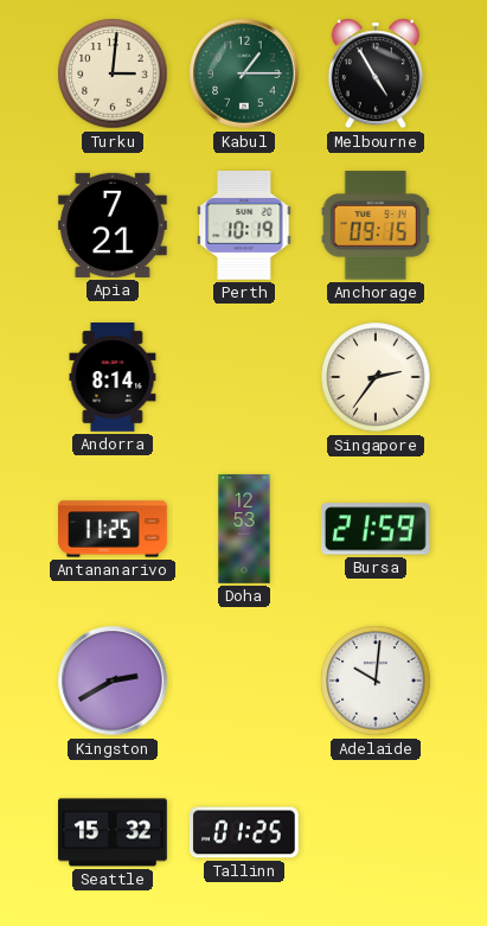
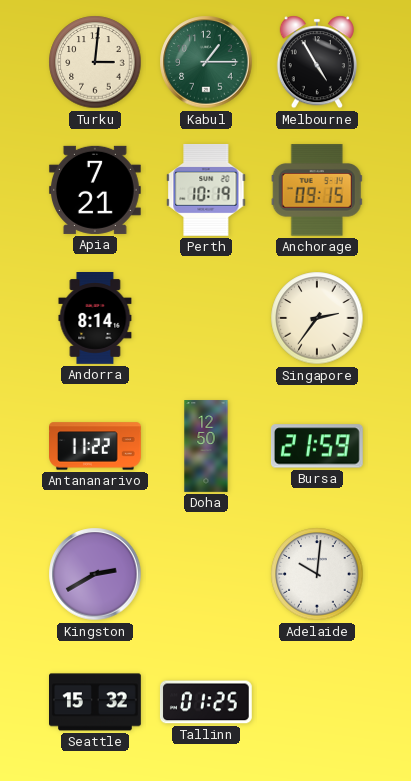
Antananarivo: 11:25 -> 11:22
Doha: 12:53 -> 12:50
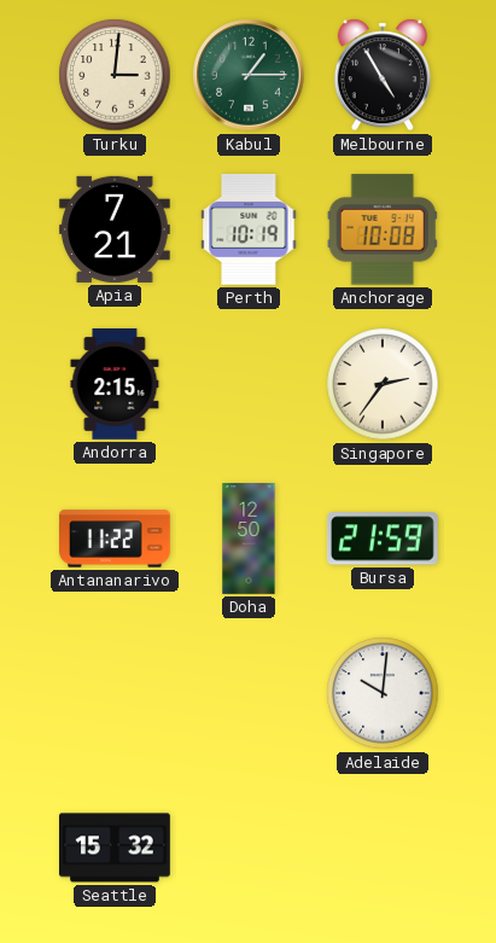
Anchorage: 09:15 -> 10:08
Andorra: 8:14 -> 2:15
Kingston: 2:40 -> none
Tallinn: 01:25 -> none
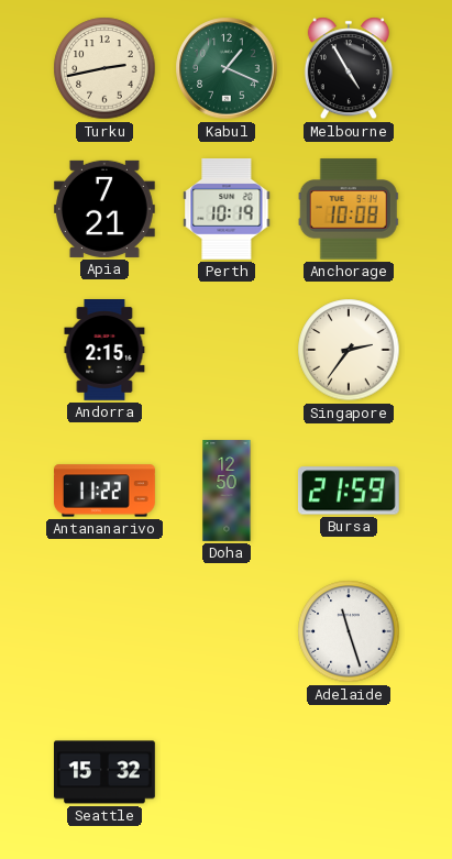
Turku: 3:01 -> 2:43
Kabul: 1:15 -> 1:19
Adelaide: 10:01 -> 11:27
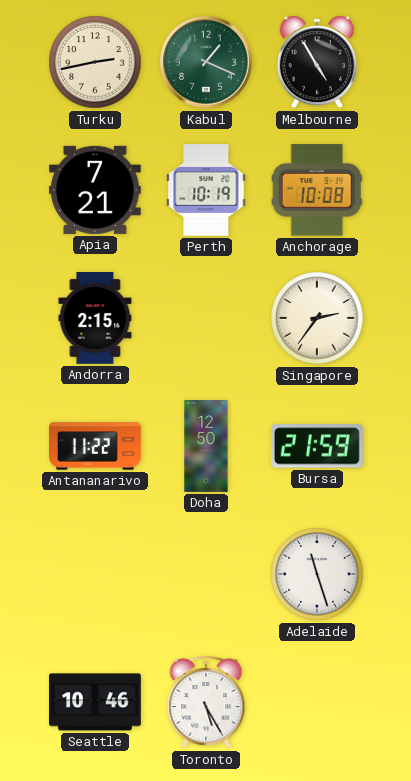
Seattle: 15:32 -> 10:46
Toronto: none -> 5:25
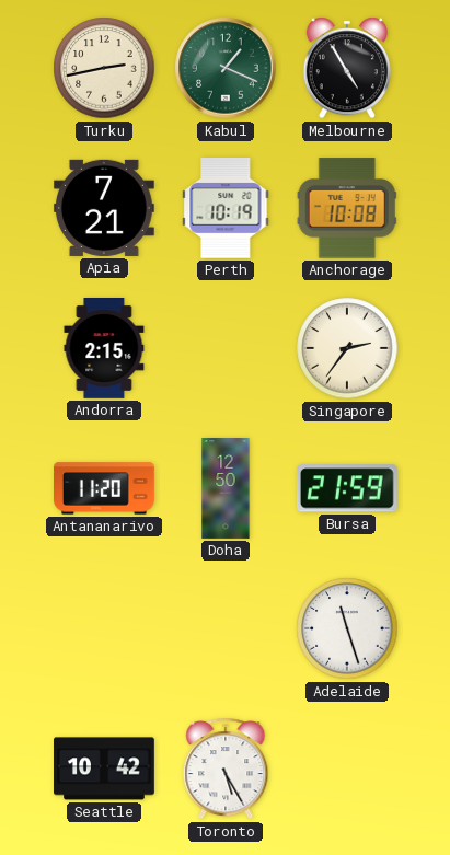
Antananarivo: 11:22 -> 11:20
Seattle: 10:46 -> 10:42
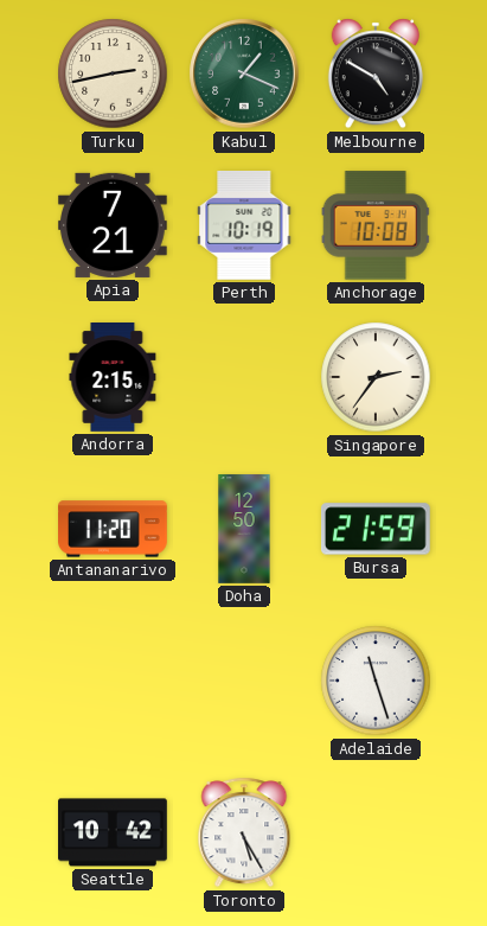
Melbourne: 4:55 -> 4:50
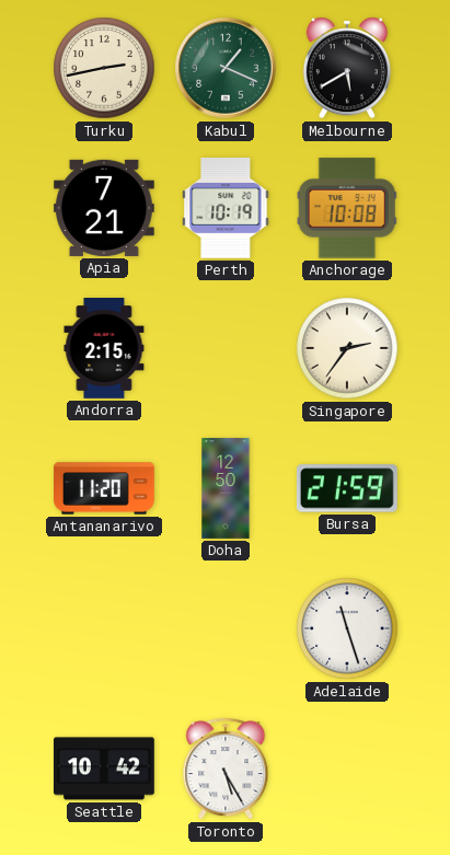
Melbourne: 4:50 -> 5:40
